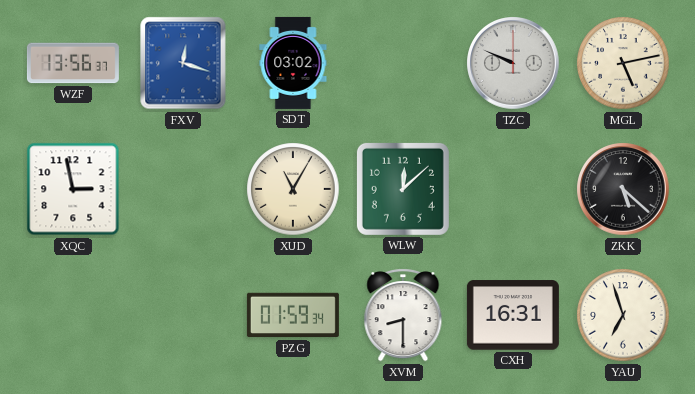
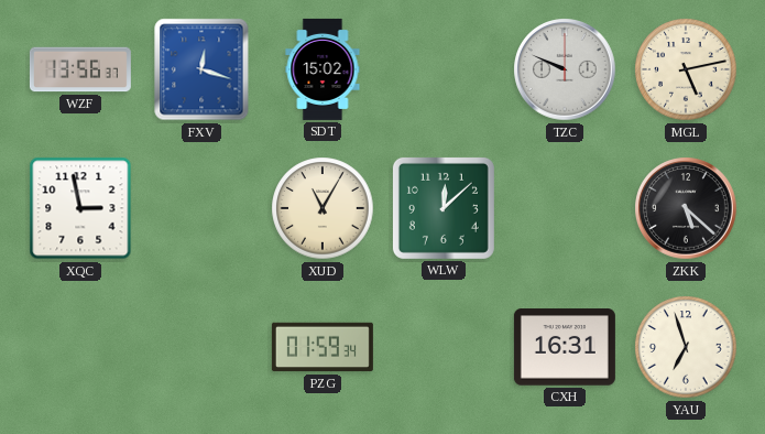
SDT: 03:02 -> 15:02
XVM: 8:30 -> none
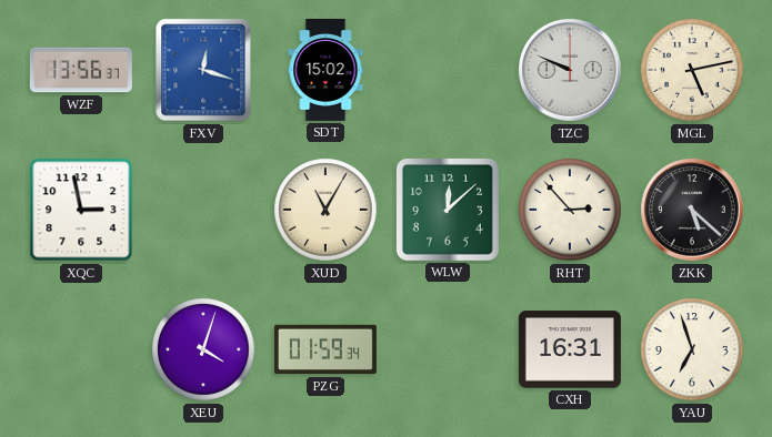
RHT: none -> 2:53
XEU: none -> 4:03
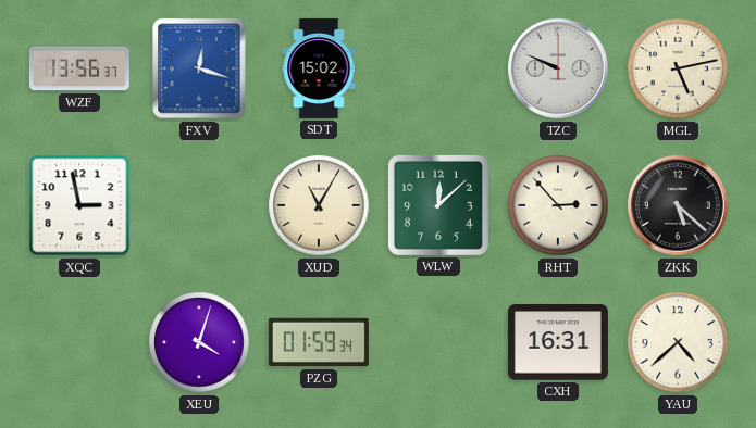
YAU: 6:57 -> 4:38
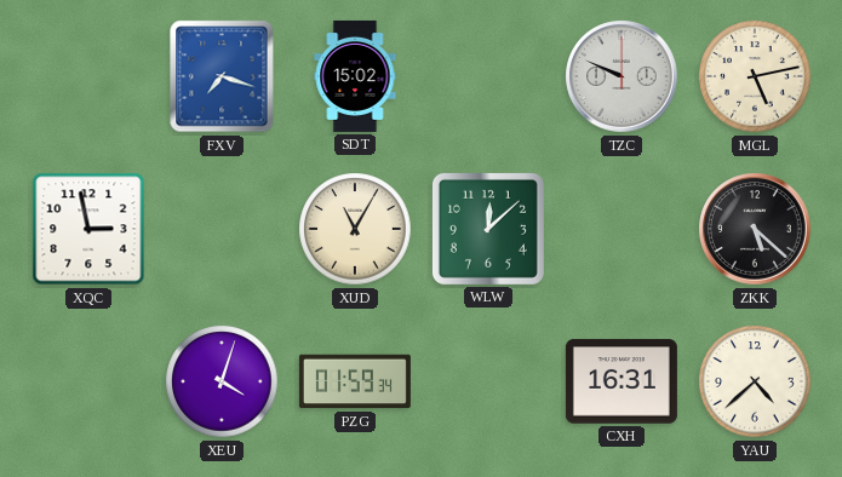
WZF: 13:56 -> none
FXV: 12:18 -> 7:18
RHT: 2:53 -> none
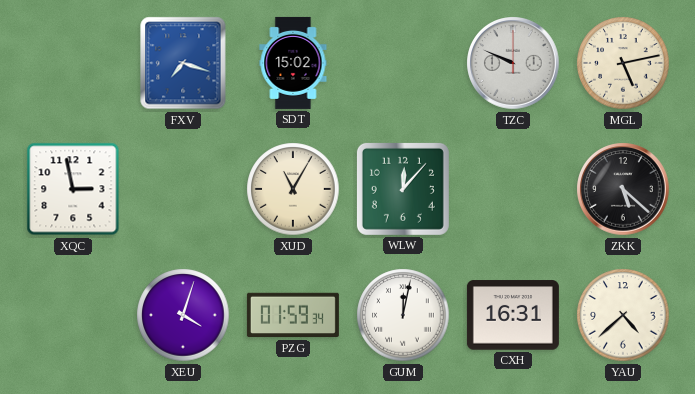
WLW: 12:08 -> 12:07
GUM: none -> 12:02
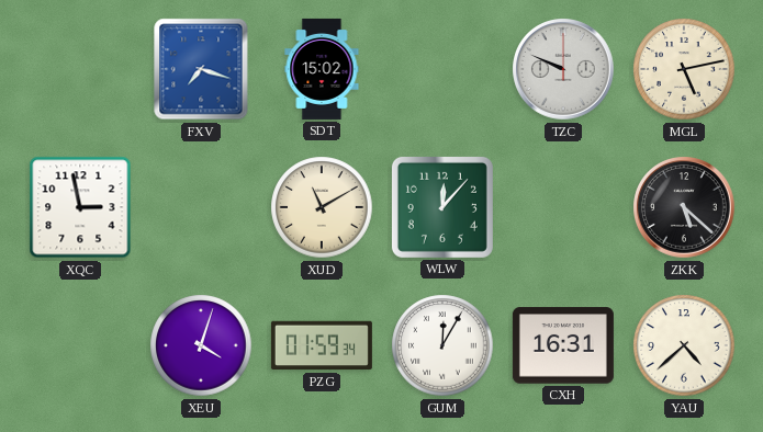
XUD: 11:05 -> 11:10
GUM: 12:02 -> 12:05
